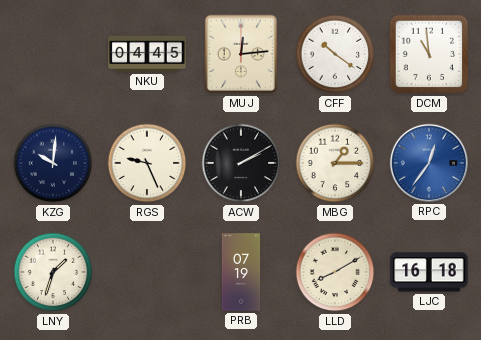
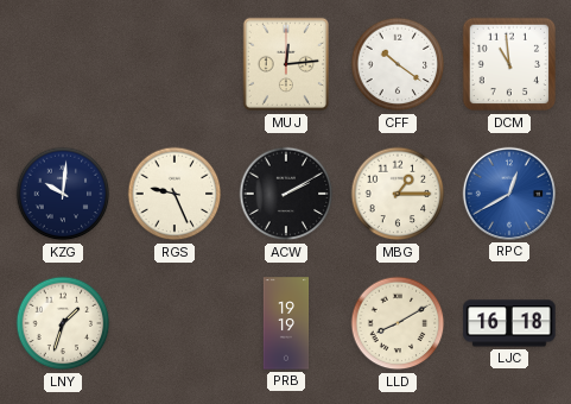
NKU: 04:45 -> none
RPC: 12:36 -> 12:40
PRB: 07:19 -> 19:19
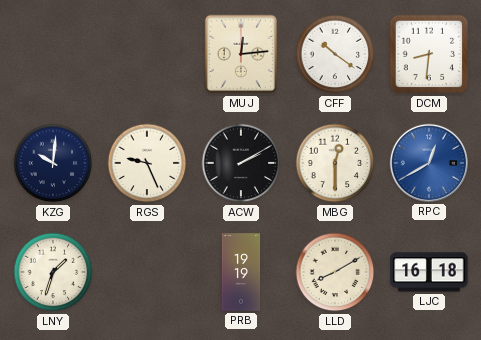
DCM: 10:59 -> 8:31
MBG: 1:15 -> 12:30
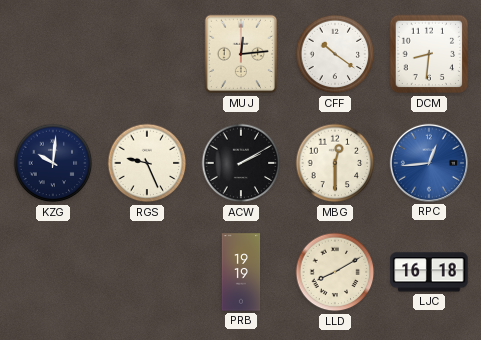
RPC: 12:40 -> 12:44
LNY: 1:33 -> none
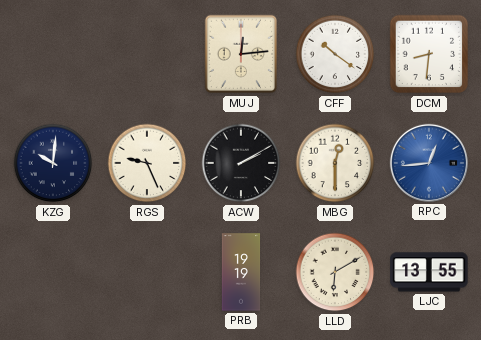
LLD: 8:10 -> 6:10
LJC: 16:18 -> 13:55
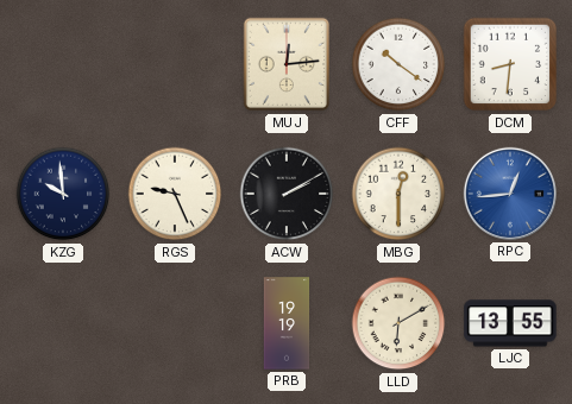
KZG: 10:01 -> 9:59
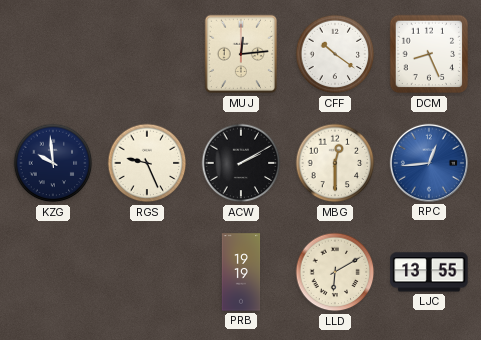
DCM: 8:31 -> 8:26
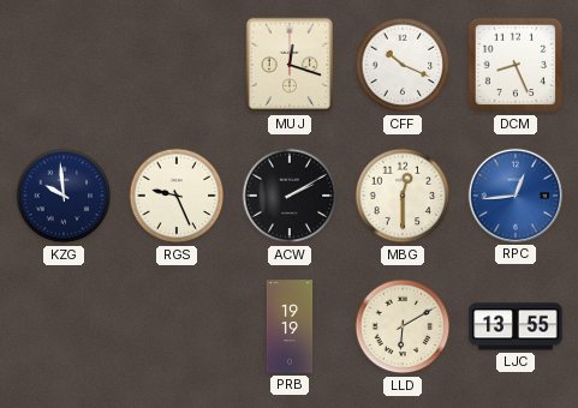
MUJ: 12:14 -> 12:18
CFF: 10:21 -> 10:19
